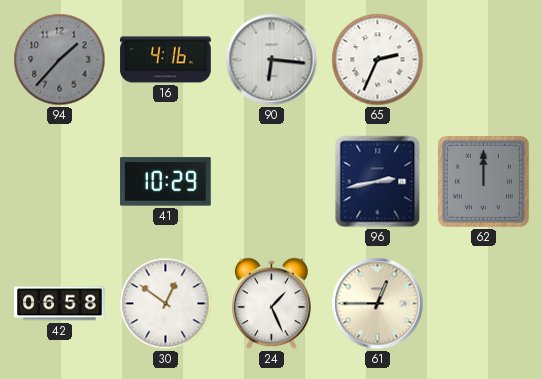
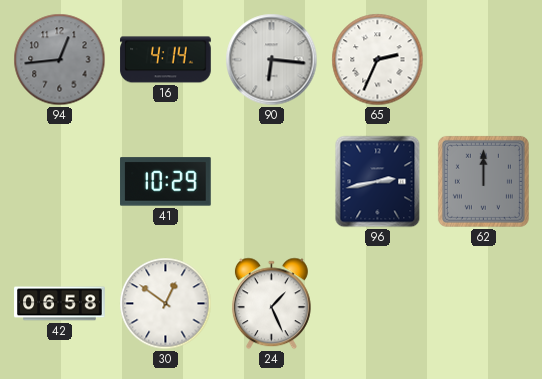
94: 1:37 -> 12:44
16: 4:16 -> 4:14
61: 12:45 -> none
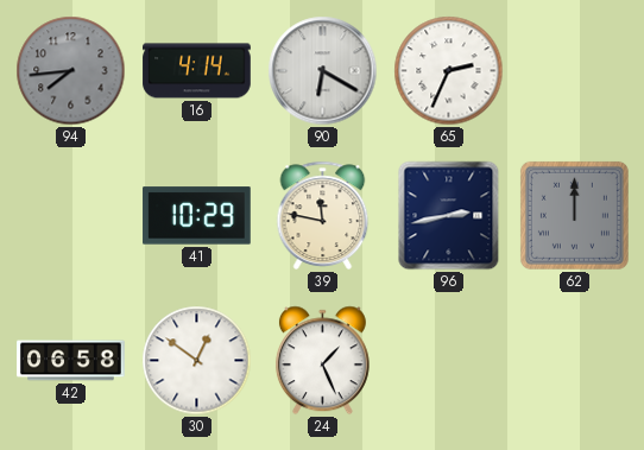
94: 12:44 -> 7:44
90: 6:16 -> 6:20
39: none -> 11:47
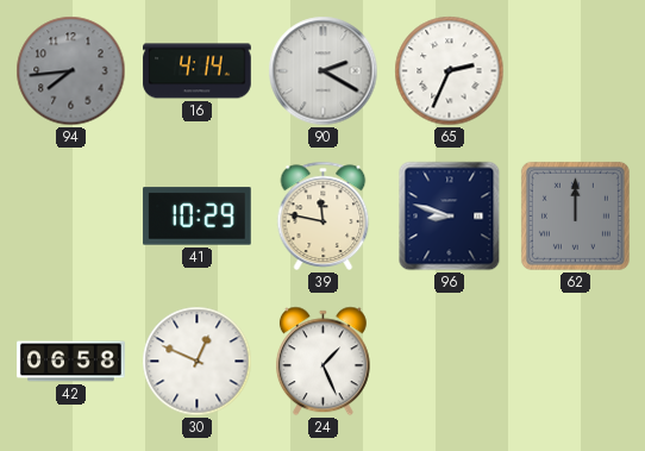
90: 6:20 -> 2:20
96: 2:43 -> 8:48
30: 12:51 -> 12:49
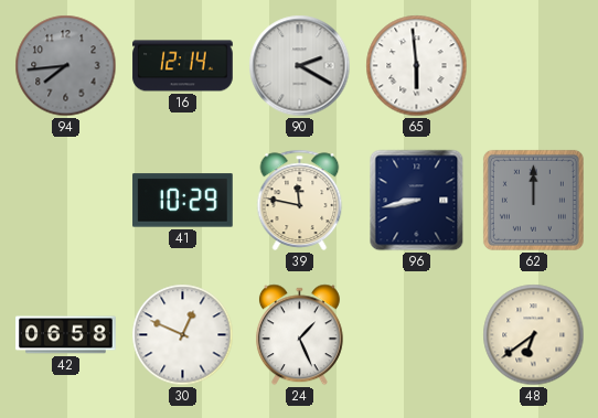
16: 4:14 -> 12:14
65: 2:34 -> 5:59
96: 8:48 -> 8:43
48: none -> 6:39
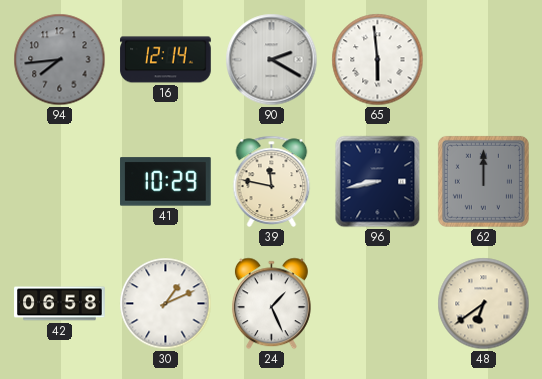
30: 12:49 -> 1:11
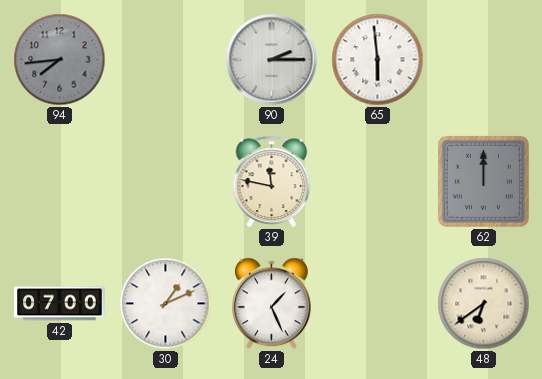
16: 12:14 -> none
90: 2:20 -> 2:15
41: 10:29 -> none
96: 8:43 -> none
42: 06:58 -> 07:00
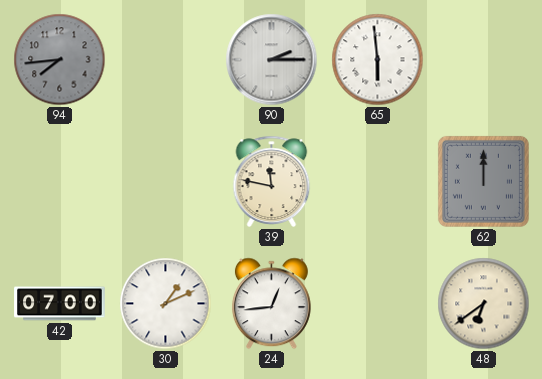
24: 1:26 -> 12:44
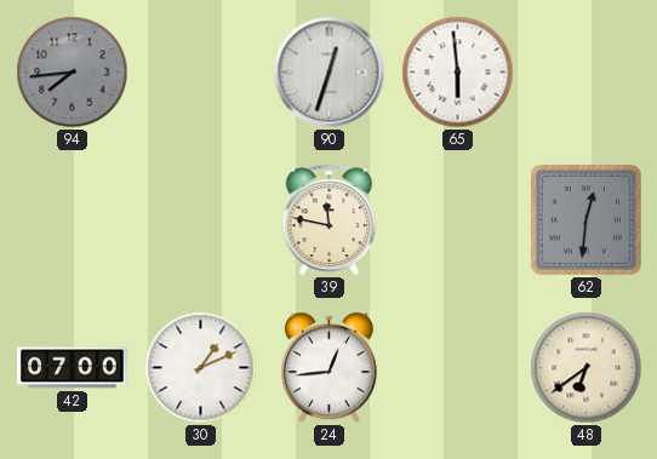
90: 2:15 -> 12:33
62: 12:00 -> 12:31
